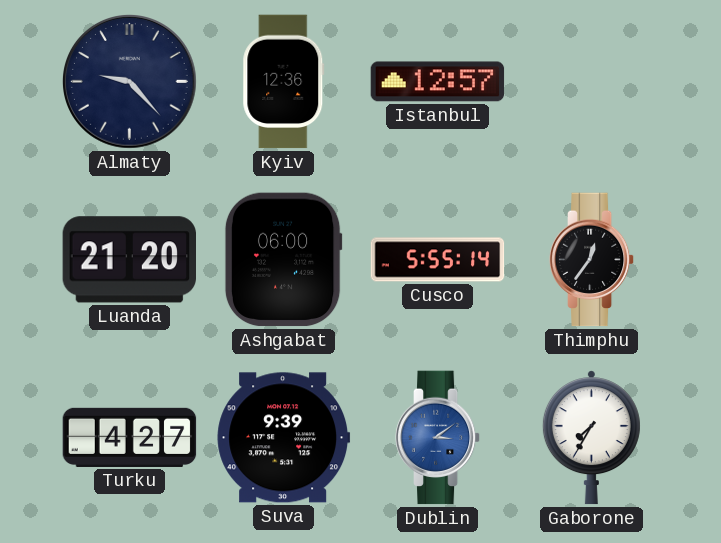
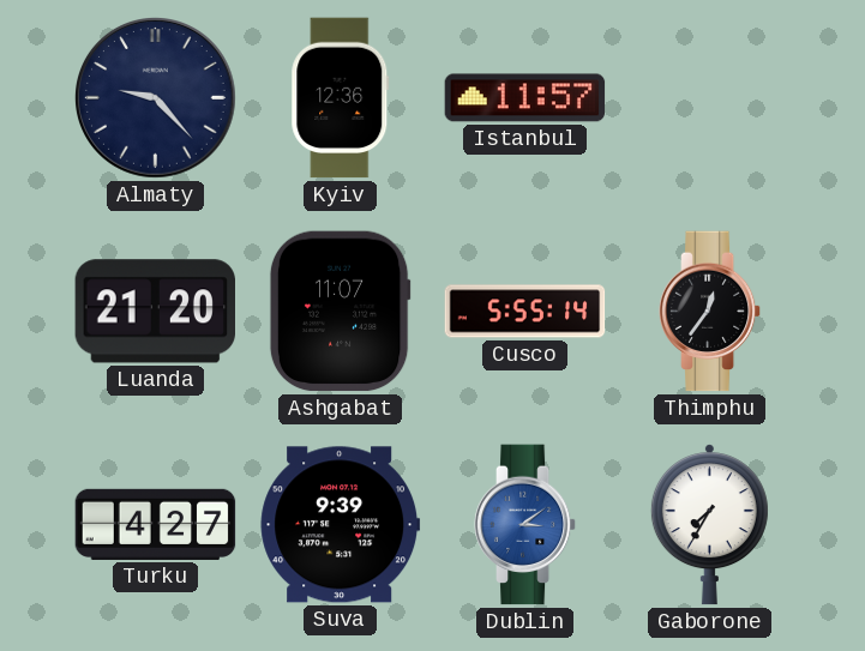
Istanbul: 12:57 -> 11:57
Ashgabat: 06:00 -> 11:07
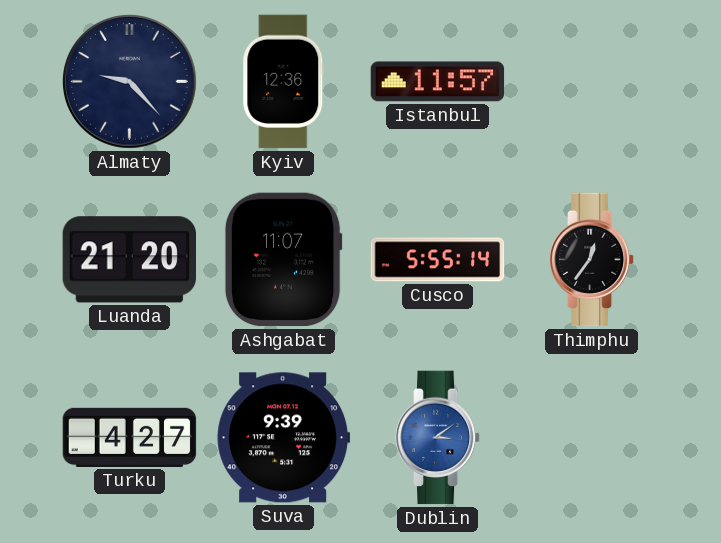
Gaborone: 7:35 -> none
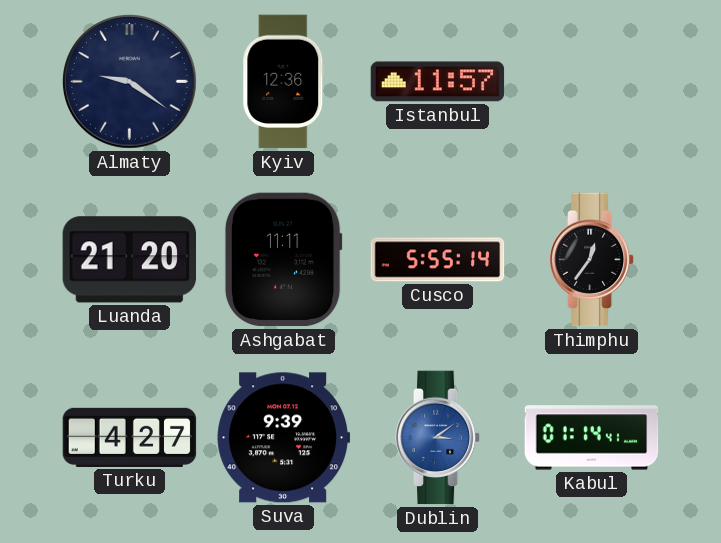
Almaty: 9:23 -> 9:21
Ashgabat: 11:07 -> 11:11
Kabul: none -> 01:14
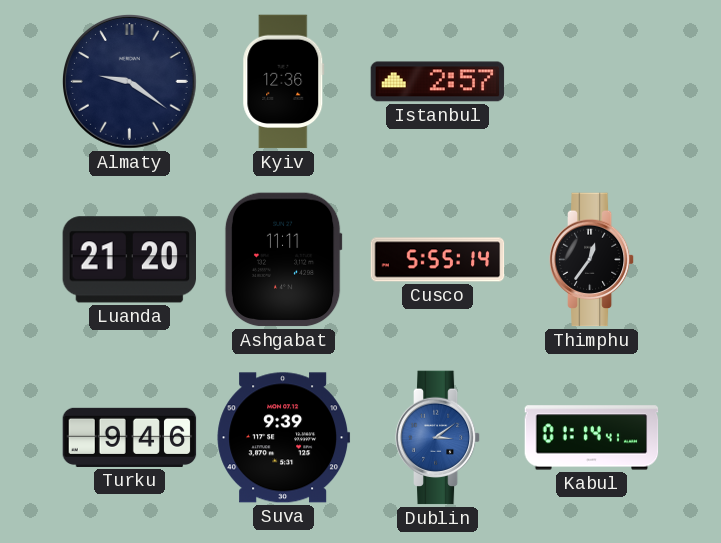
Istanbul: 11:57 -> 2:57
Turku: 4:27 -> 9:46
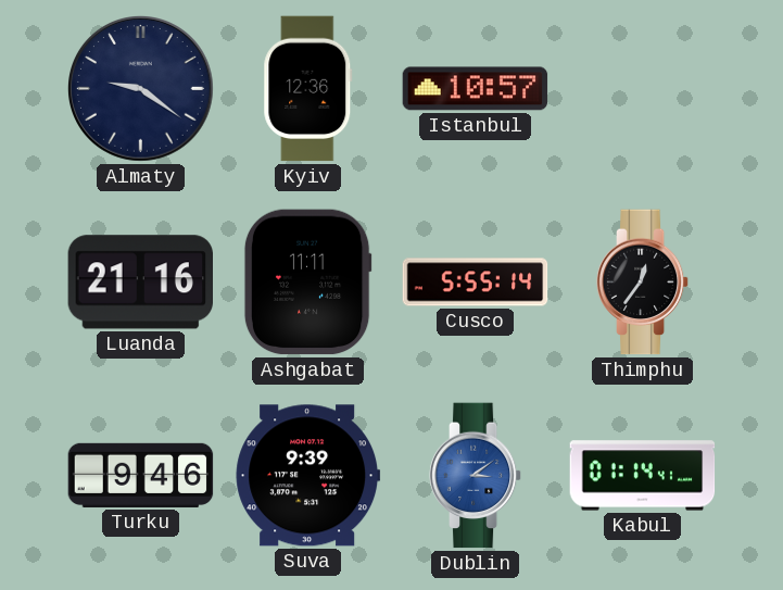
Istanbul: 2:57 -> 10:57
Luanda: 21:20 -> 21:16
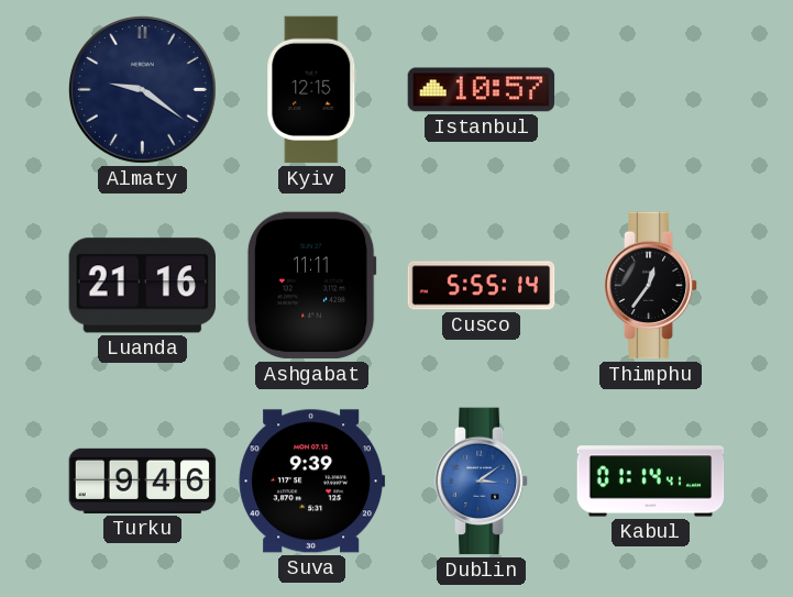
Kyiv: 12:36 -> 12:15
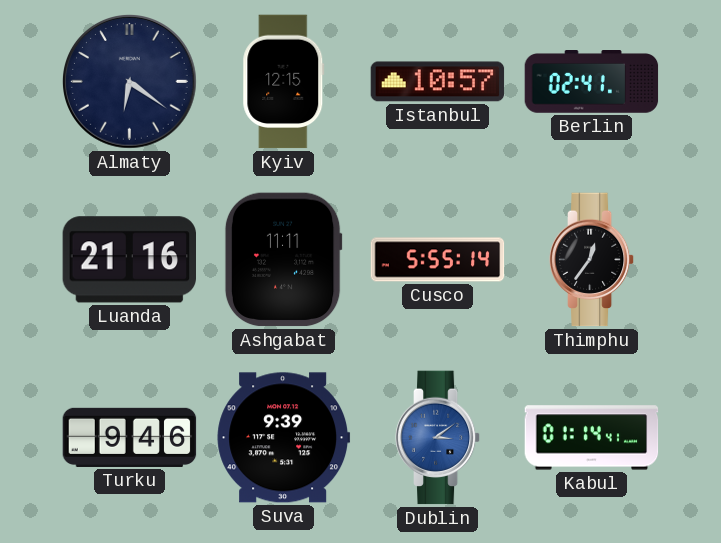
Almaty: 9:21 -> 6:21
Berlin: none -> 02:41
